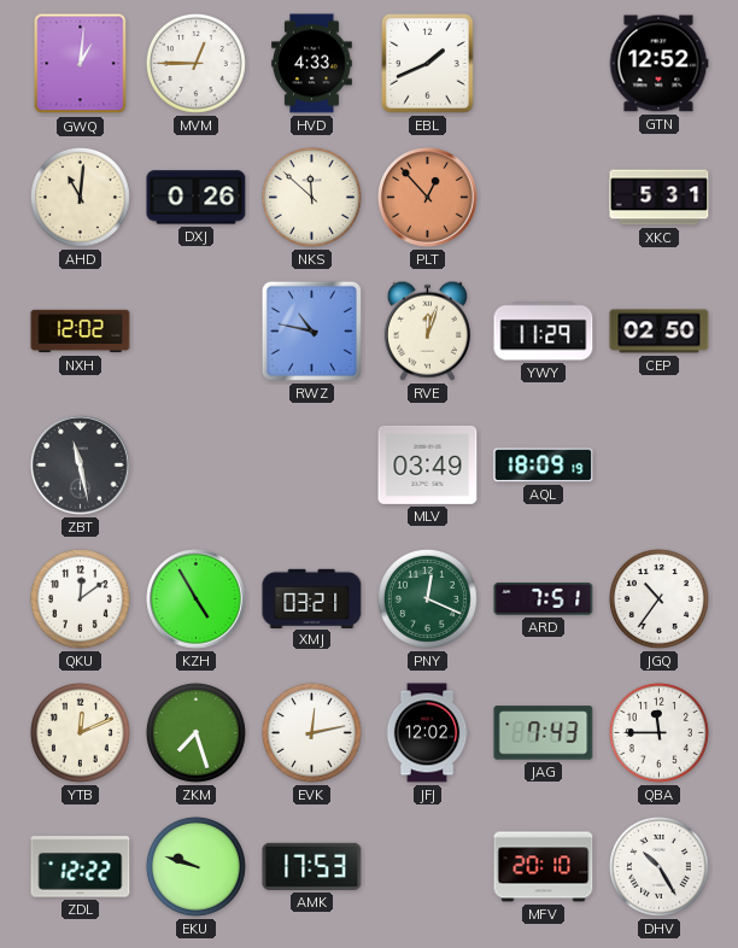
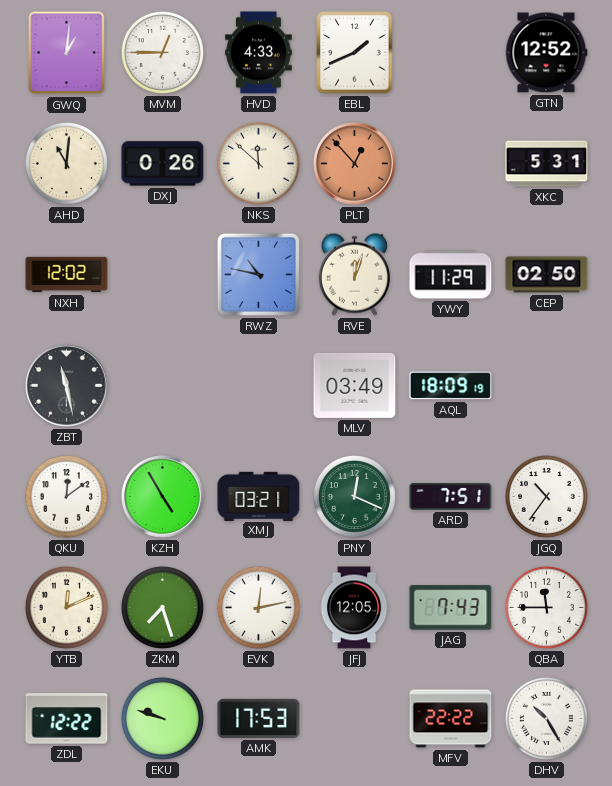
JFJ: 12:02 -> 12:05
MFV: 20:10 -> 22:22
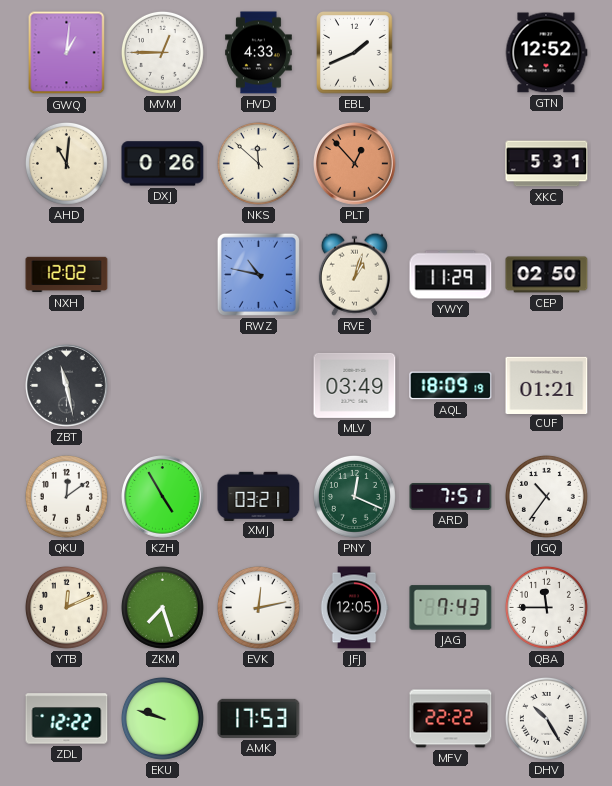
RVE: 12:03 -> 1:03
CUF: none -> 01:21
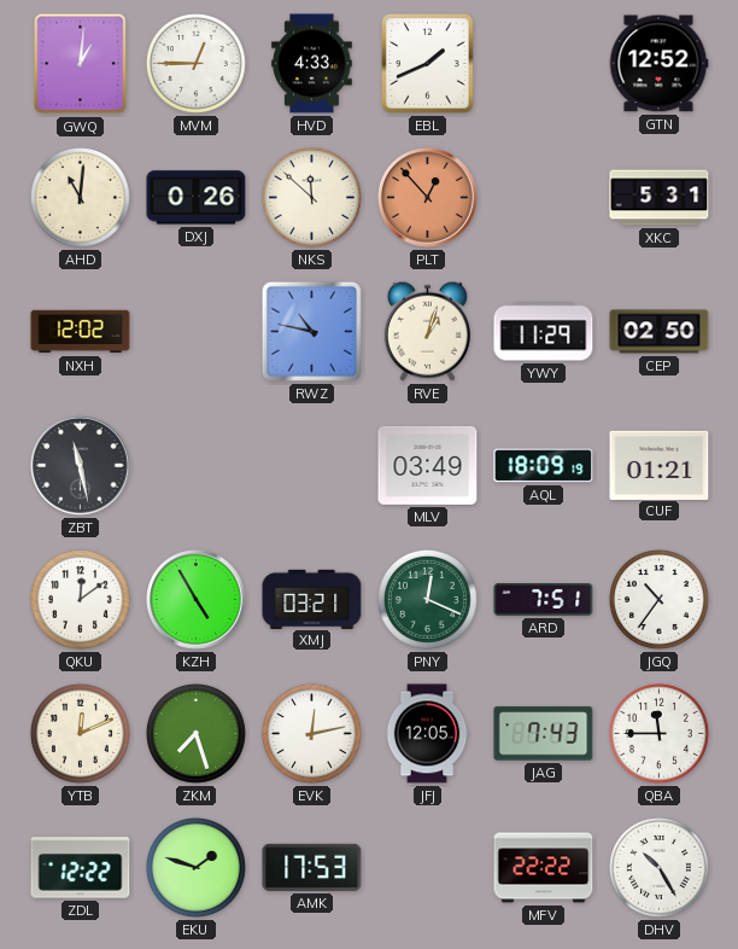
EKU: 9:48 -> 1:48
